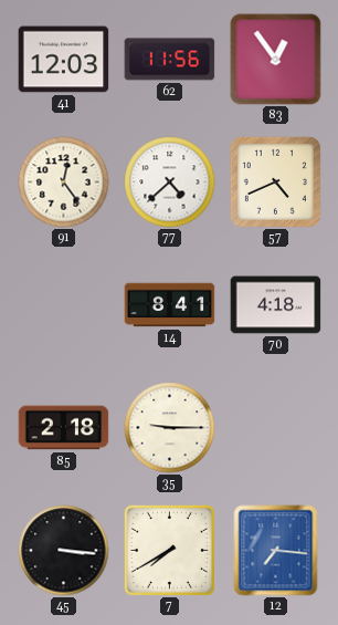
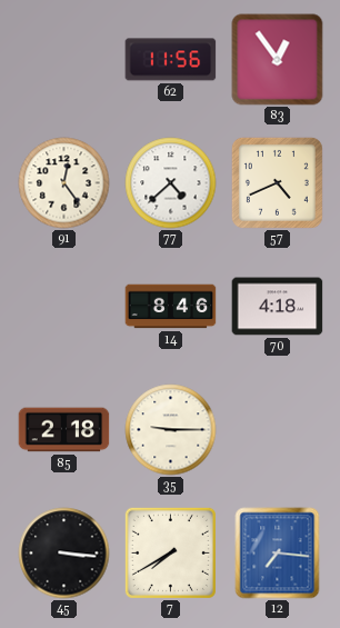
41: 12:03 -> none
14: 8:41 -> 8:46
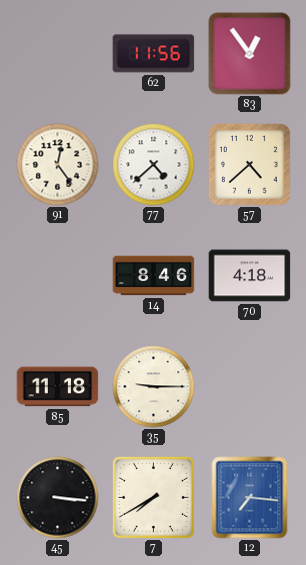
57: 4:41 -> 4:38
85: 2:18 -> 11:18
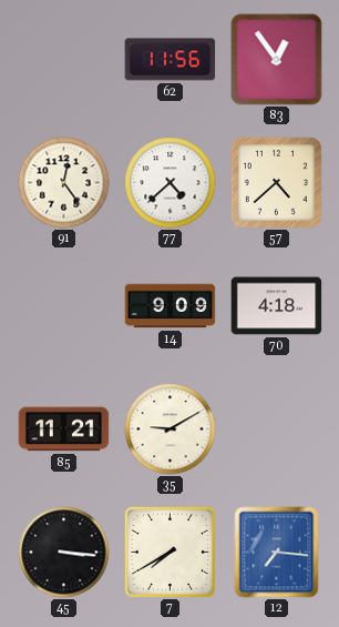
14: 8:46 -> 9:09
85: 11:18 -> 11:21
35: 9:15 -> 9:10
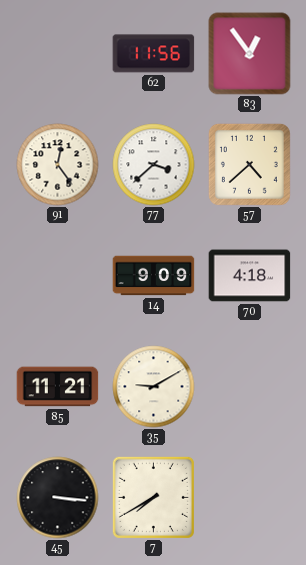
77: 4:38 -> 3:38
12: 7:16 -> none
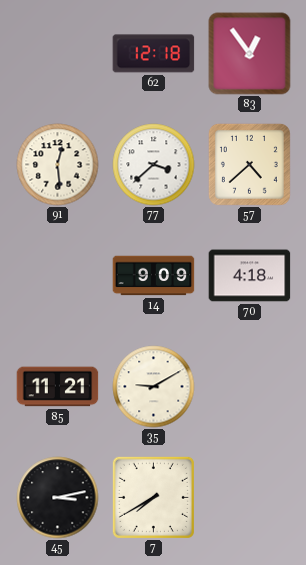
62: 11:56 -> 12:18
91: 12:24 -> 12:29
45: 3:16 -> 3:13
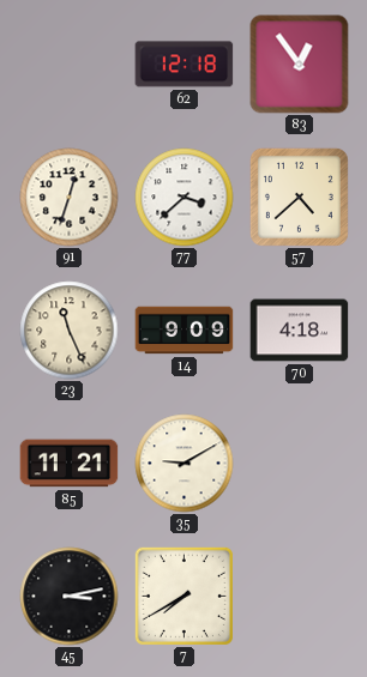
91: 12:29 -> 12:33
23: none -> 11:26
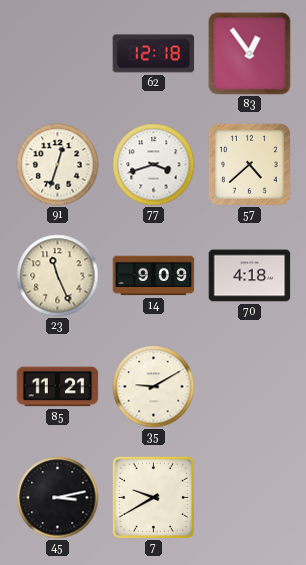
77: 3:38 -> 3:42
7: 7:40 -> 9:40
